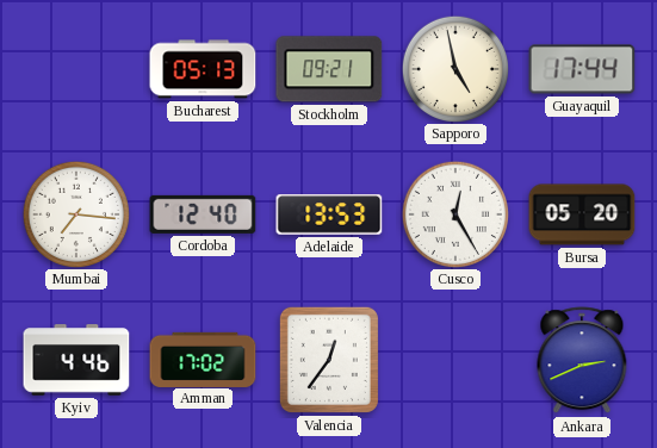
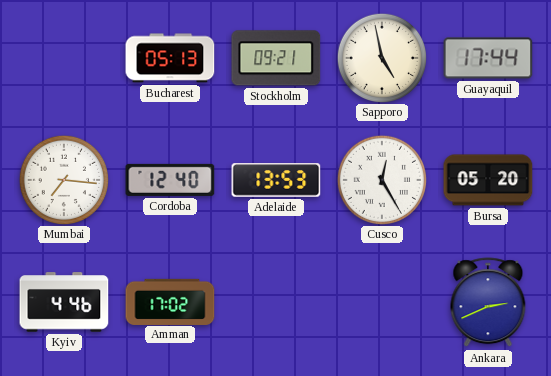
Valencia: 12:36 -> none
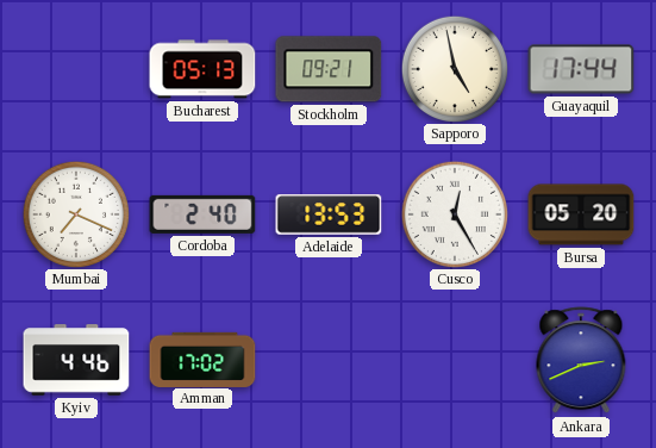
Mumbai: 7:16 -> 7:19
Cordoba: 12:40 -> 2:40
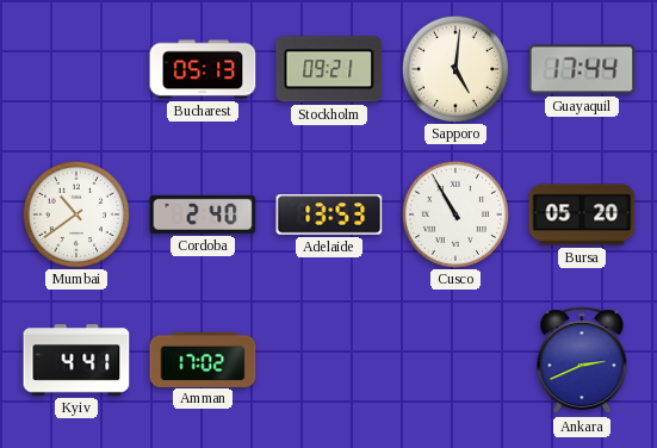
Sapporo: 4:58 -> 5:01
Mumbai: 7:19 -> 10:39
Cusco: 12:25 -> 10:55
Kyiv: 4:46 -> 4:41
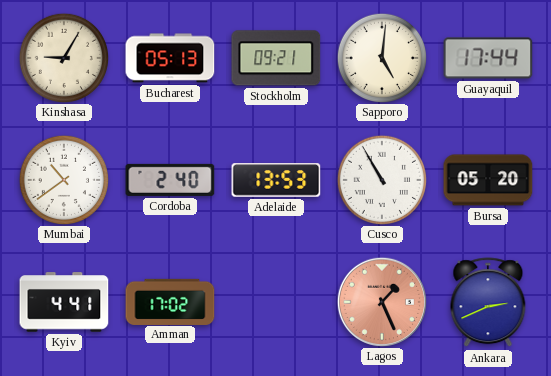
Kinshasa: none -> 9:05
Lagos: none -> 1:26
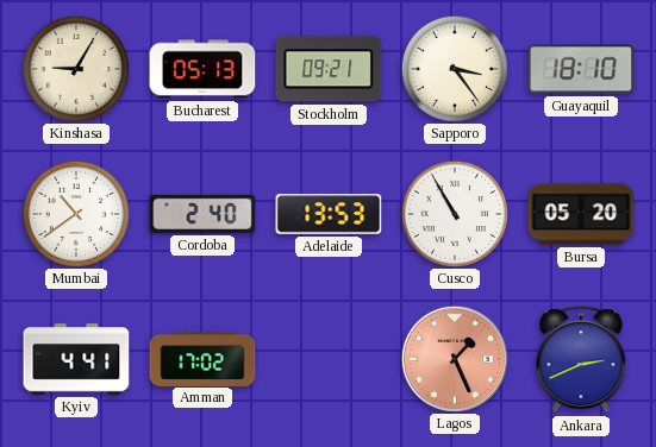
Sapporo: 5:01 -> 3:24
Guayaquil: 17:44 -> 18:10
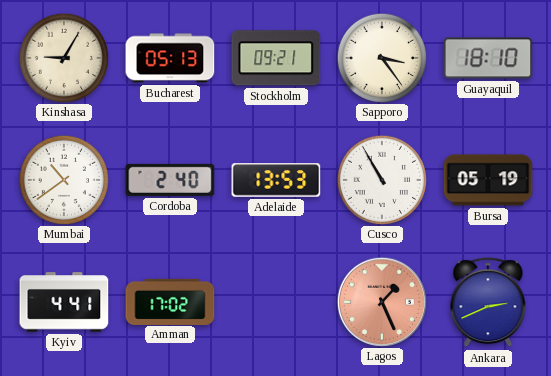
Bursa: 05:20 -> 05:19
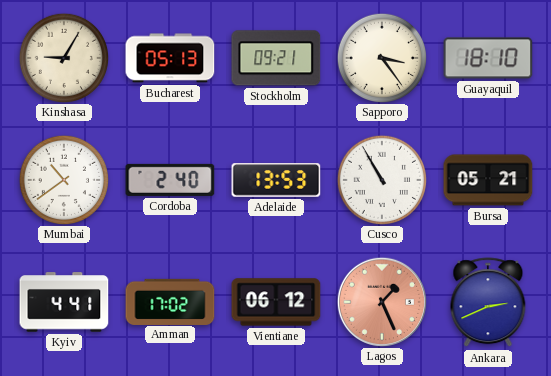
Bursa: 05:19 -> 05:21
Vientiane: none -> 06:12
